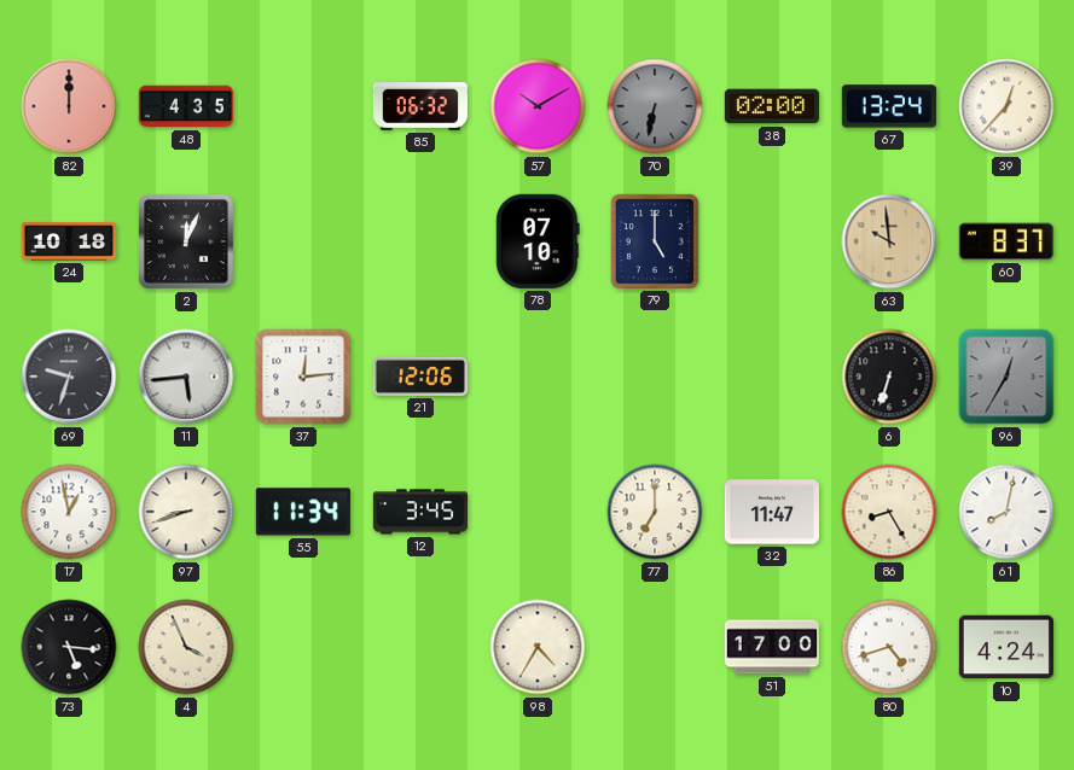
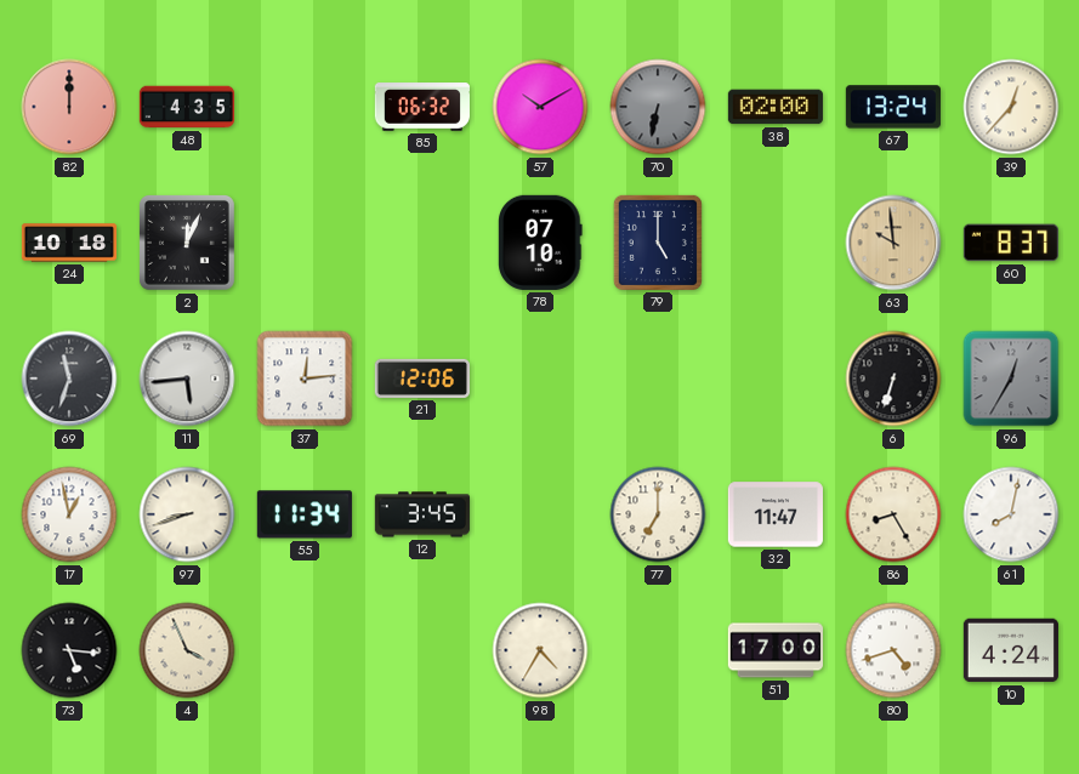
69: 9:33 -> 11:33
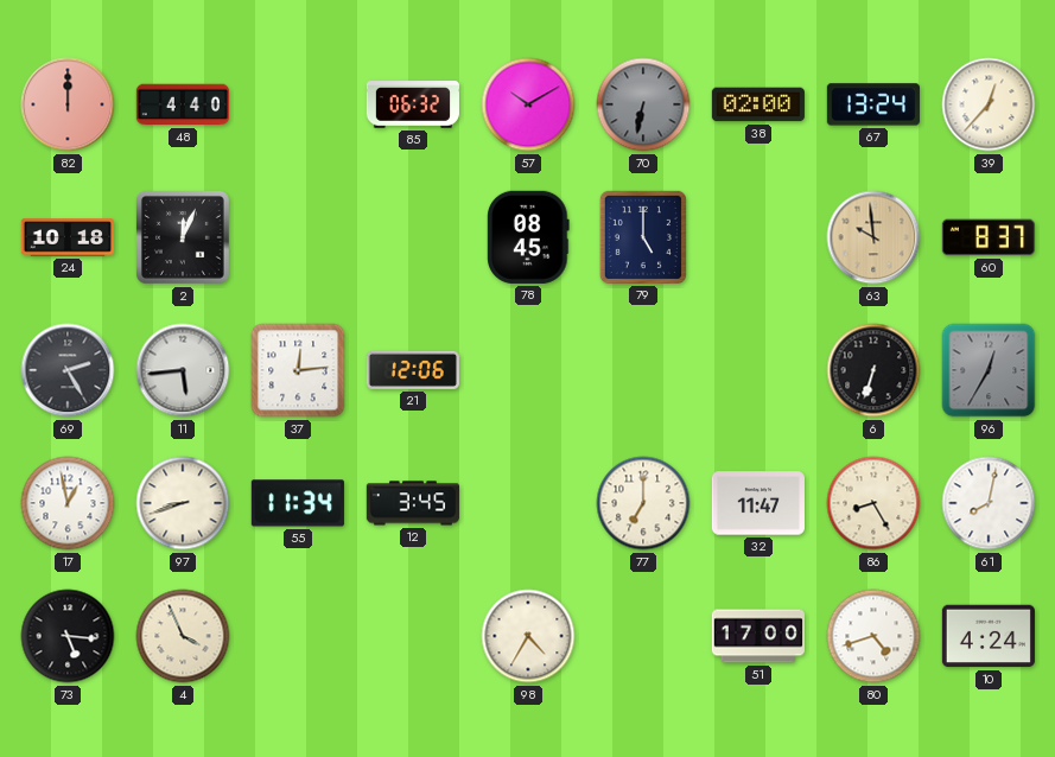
48: 4:35 -> 4:40
78: 07:10 -> 08:45
69: 11:33 -> 2:25
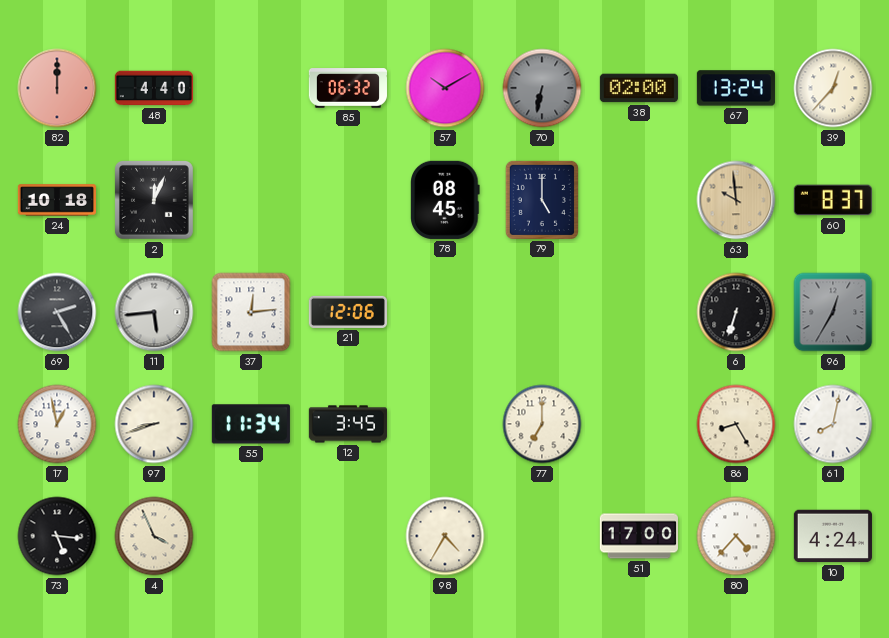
32: 11:47 -> none
80: 4:42 -> 4:37
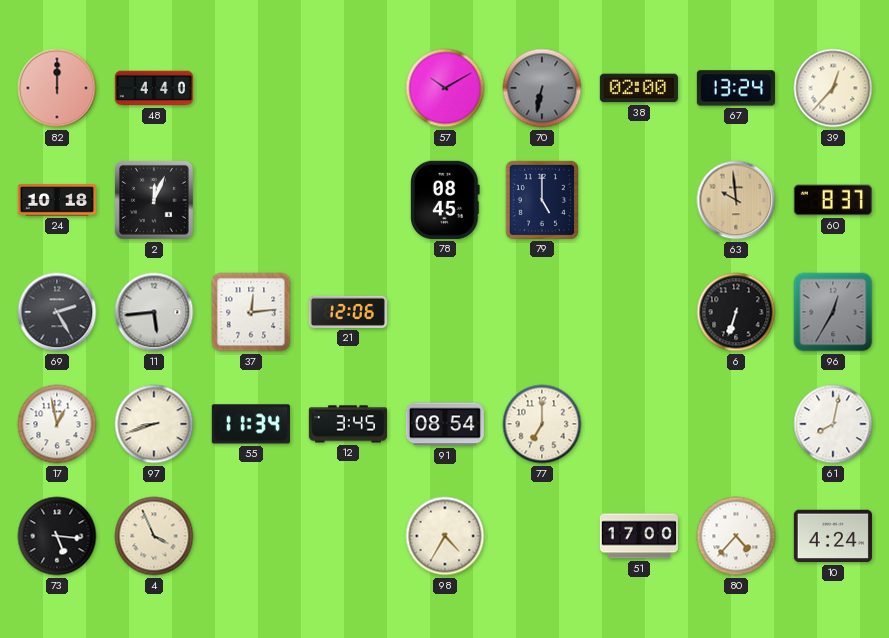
85: 06:32 -> none
91: none -> 08:54
86: 8:25 -> none
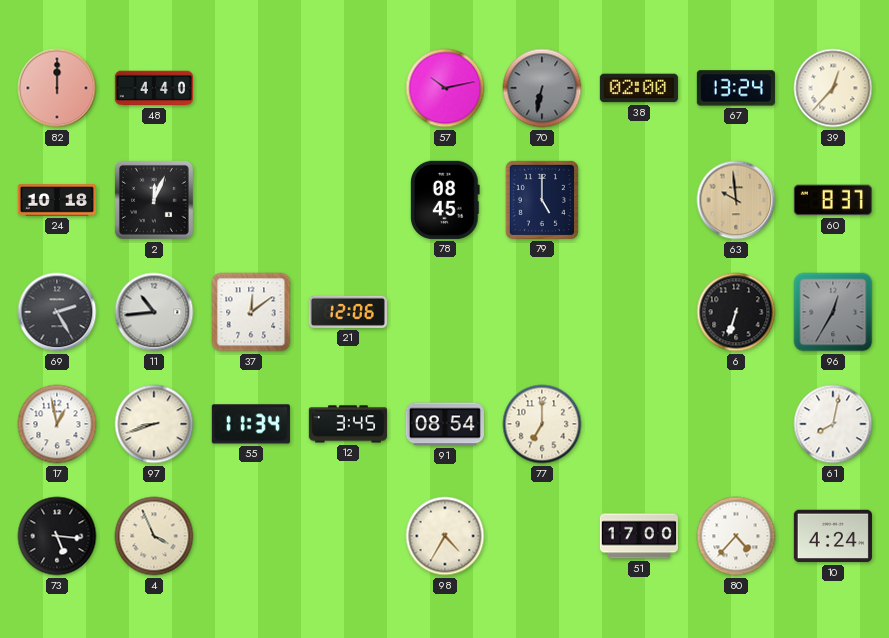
57: 10:10 -> 10:13
11: 5:44 -> 10:44
37: 12:14 -> 12:09
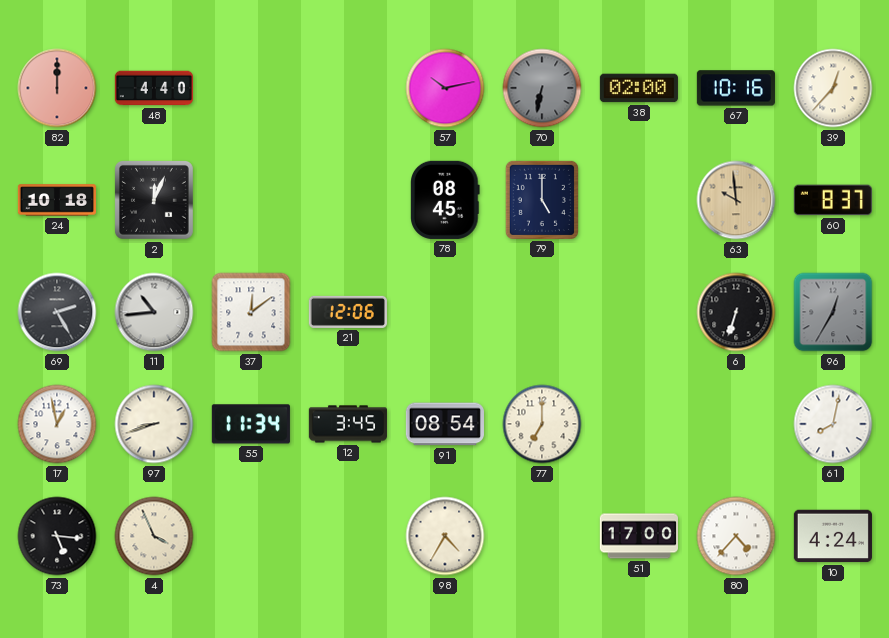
67: 13:24 -> 10:16
